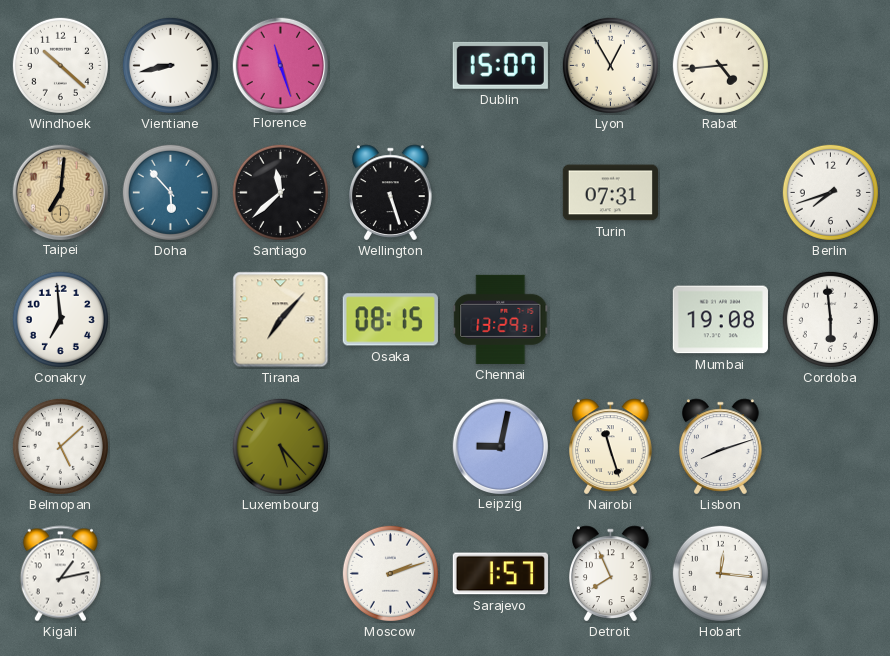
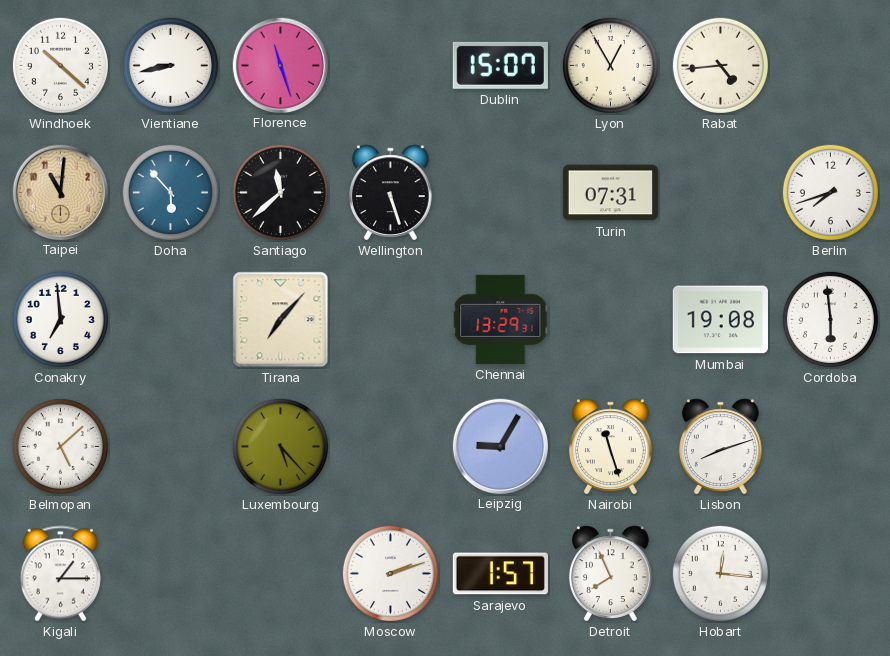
Taipei: 7:01 -> 11:01
Osaka: 08:15 -> none
Leipzig: 9:02 -> 9:05
Kigali: 1:13 -> 1:15
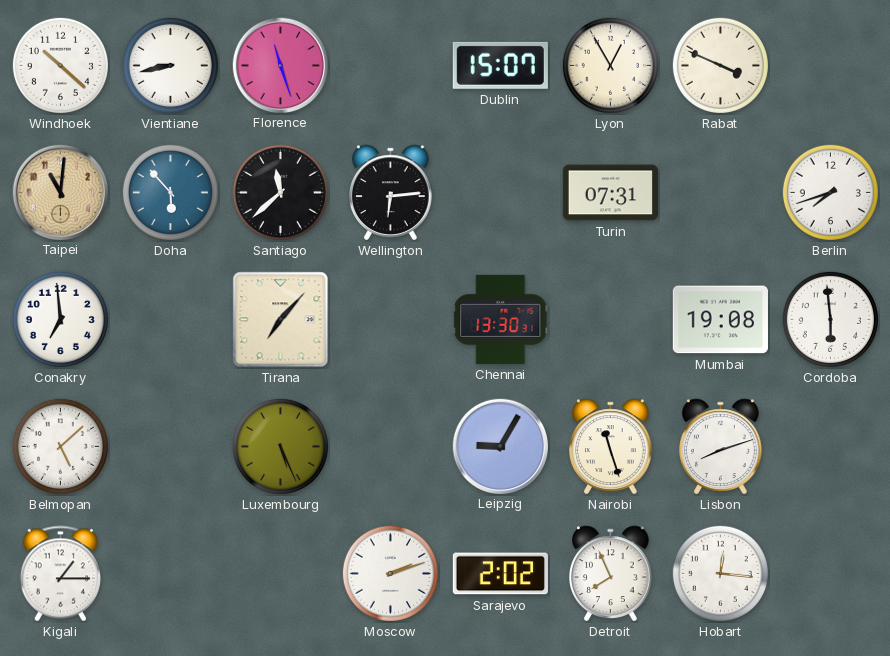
Rabat: 4:44 -> 3:49
Wellington: 5:27 -> 6:14
Chennai: 13:29 -> 13:30
Luxembourg: 5:23 -> 5:26
Sarajevo: 1:57 -> 2:02
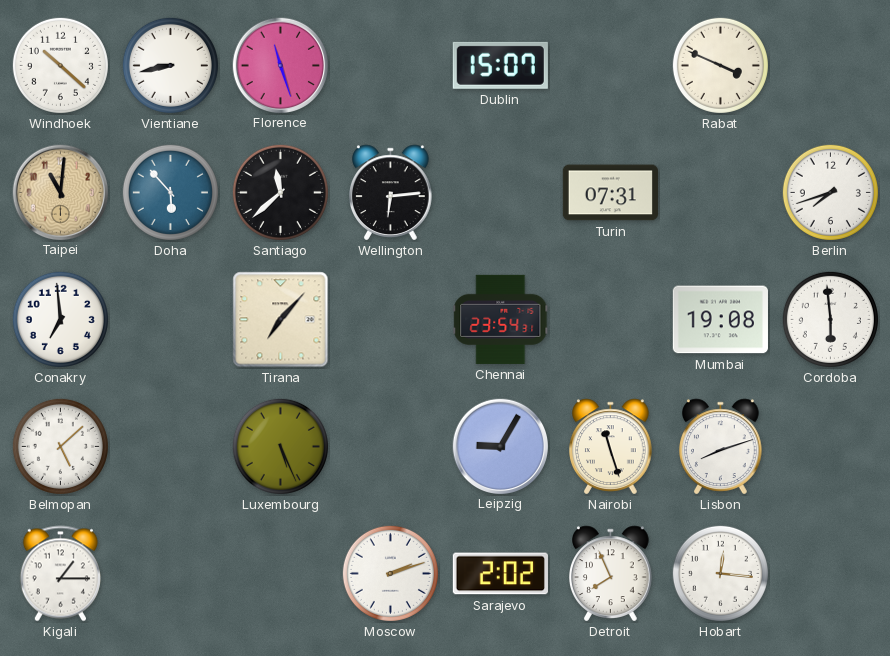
Lyon: 12:55 -> none
Chennai: 13:30 -> 23:54
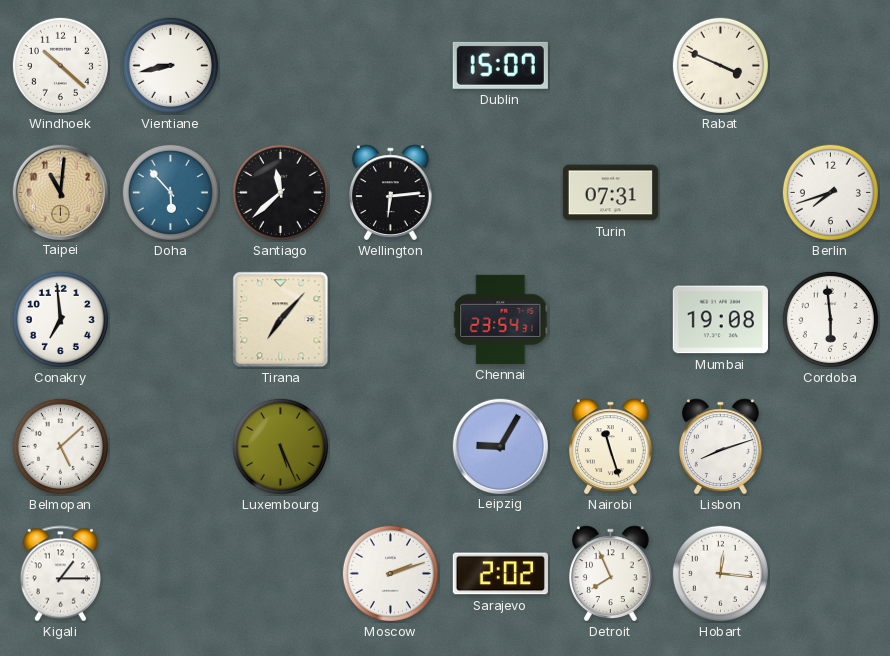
Florence: 11:27 -> none
